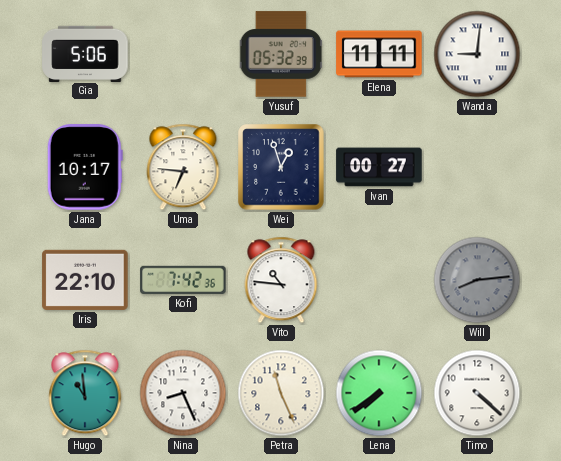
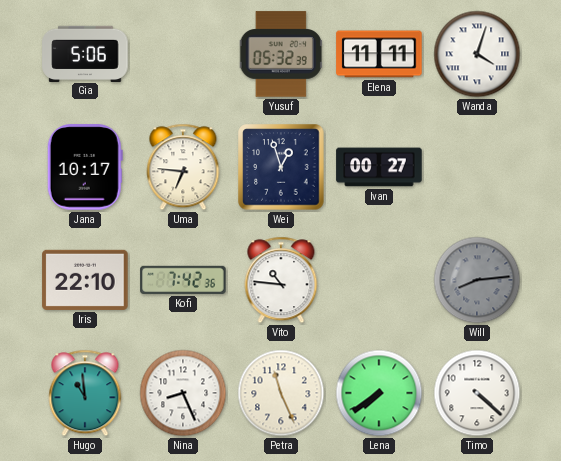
Wanda: 9:01 -> 4:03
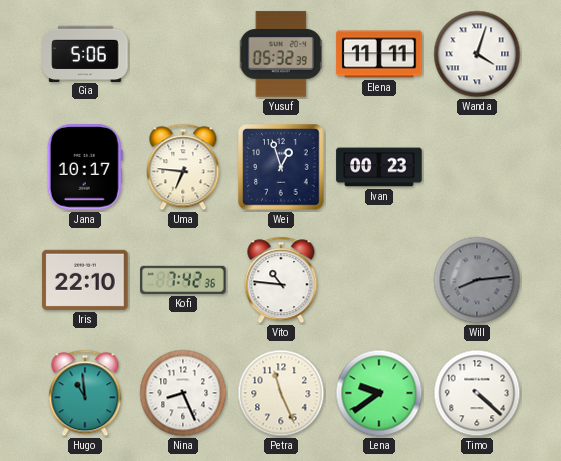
Ivan: 00:27 -> 00:23
Lena: 7:39 -> 9:39
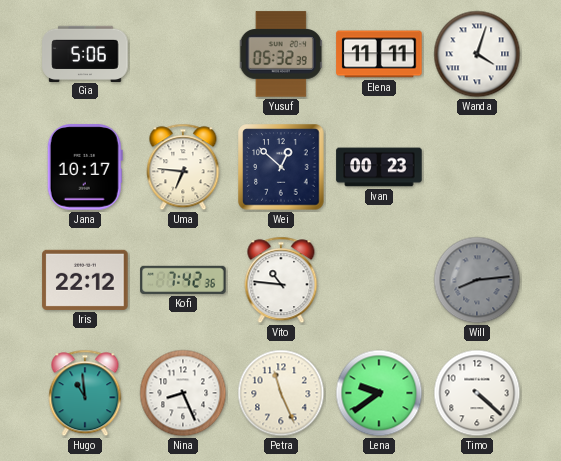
Wei: 12:57 -> 12:52
Iris: 22:10 -> 22:12
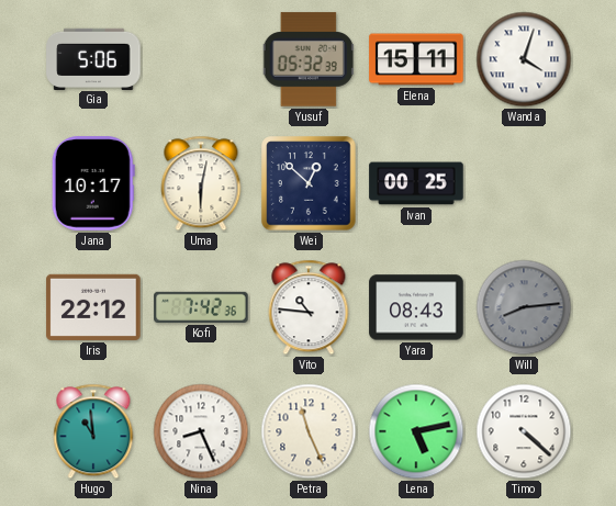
Elena: 11:11 -> 15:11
Uma: 6:46 -> 6:02
Ivan: 00:23 -> 00:25
Yara: none -> 08:43
Lena: 9:39 -> 5:13
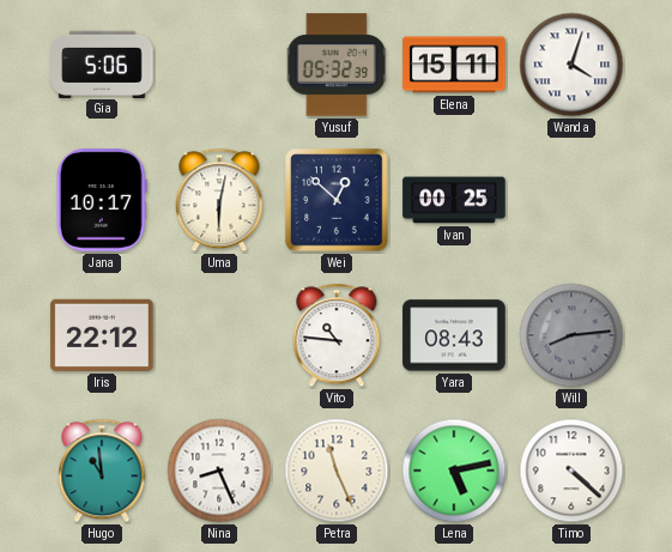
Kofi: 7:42 -> none
